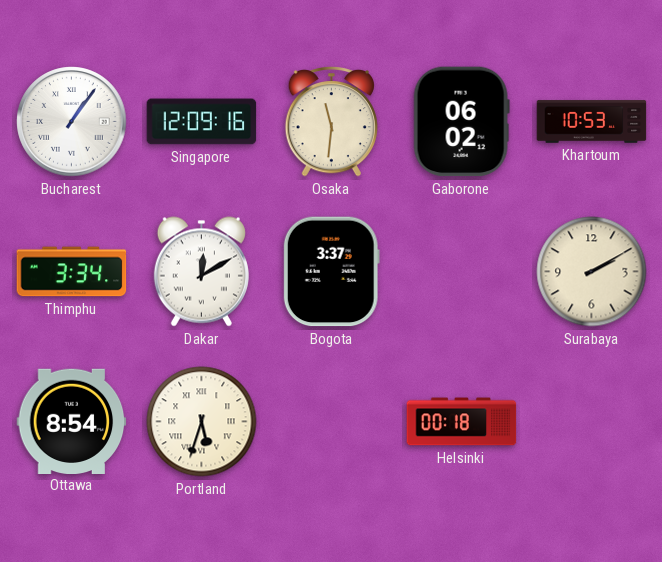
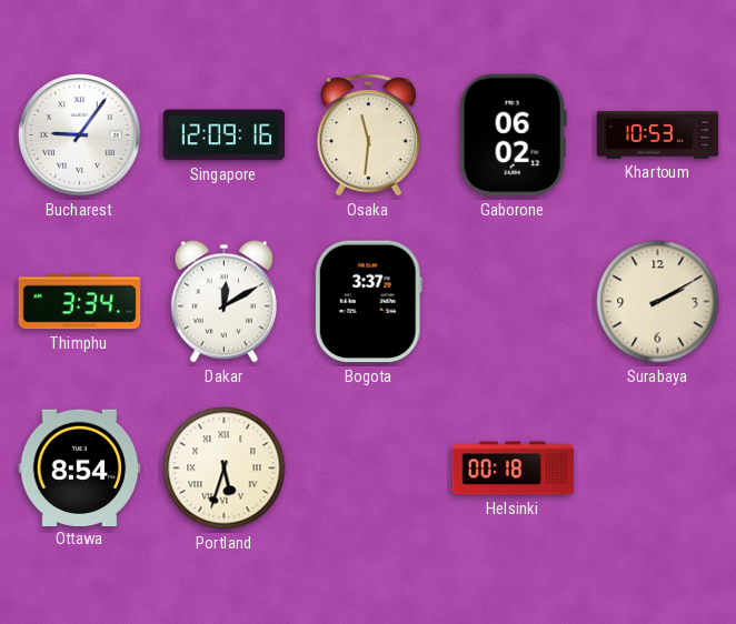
Bucharest: 1:06 -> 9:06
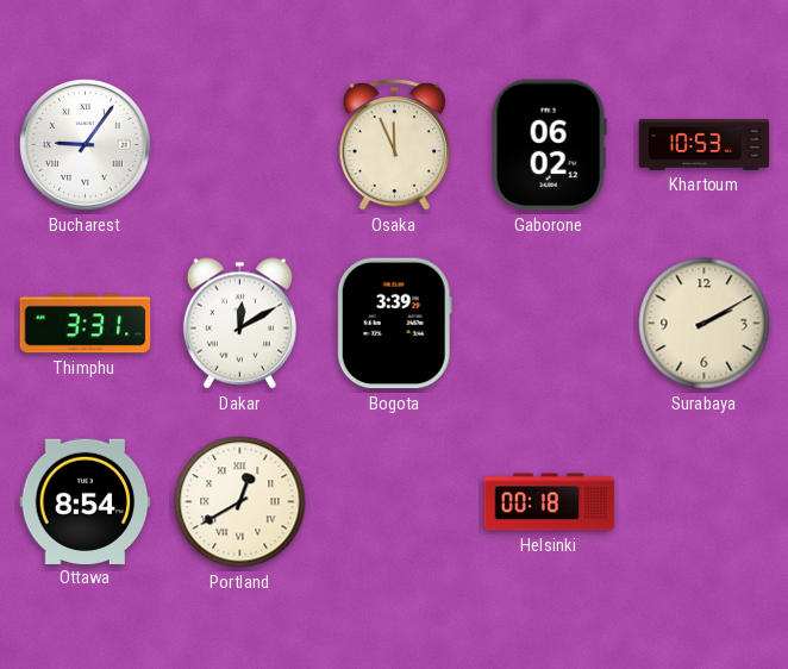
Singapore: 12:09 -> none
Osaka: 11:31 -> 11:56
Thimphu: 3:34 -> 3:31
Bogota: 3:37 -> 3:39
Portland: 5:33 -> 12:40
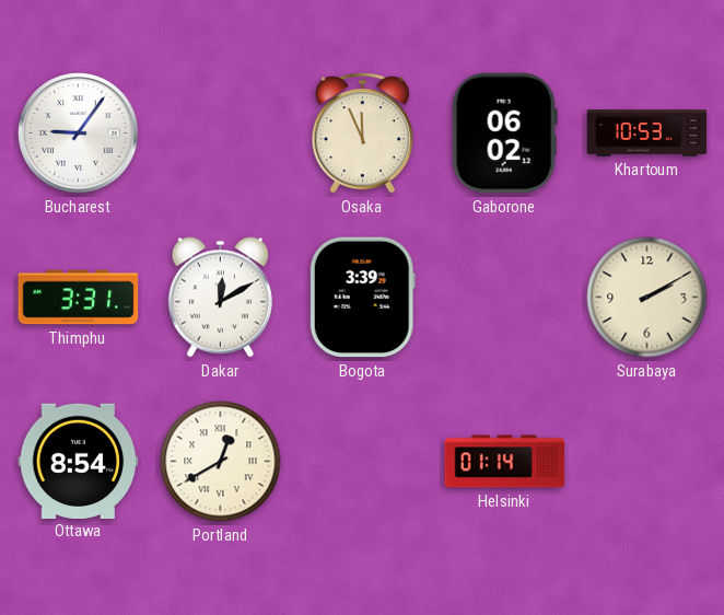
Helsinki: 00:18 -> 01:14
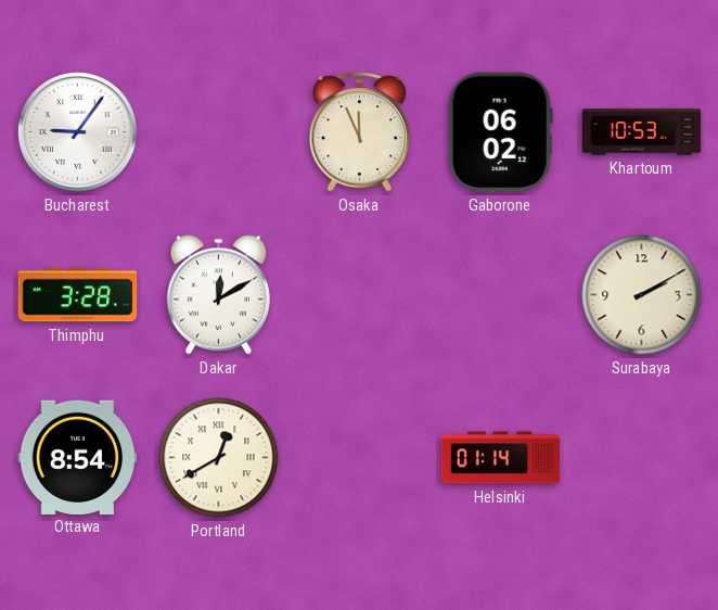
Thimphu: 3:31 -> 3:28
Bogota: 3:39 -> none
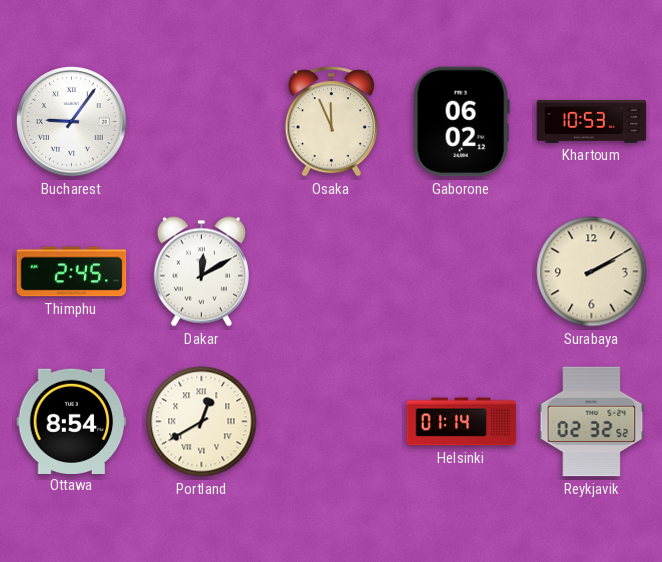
Thimphu: 3:28 -> 2:45
Reykjavik: none -> 02:32
